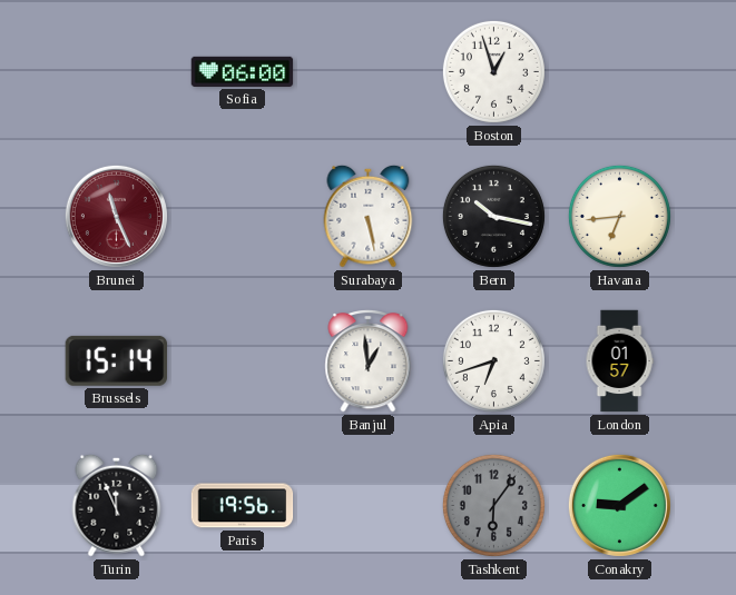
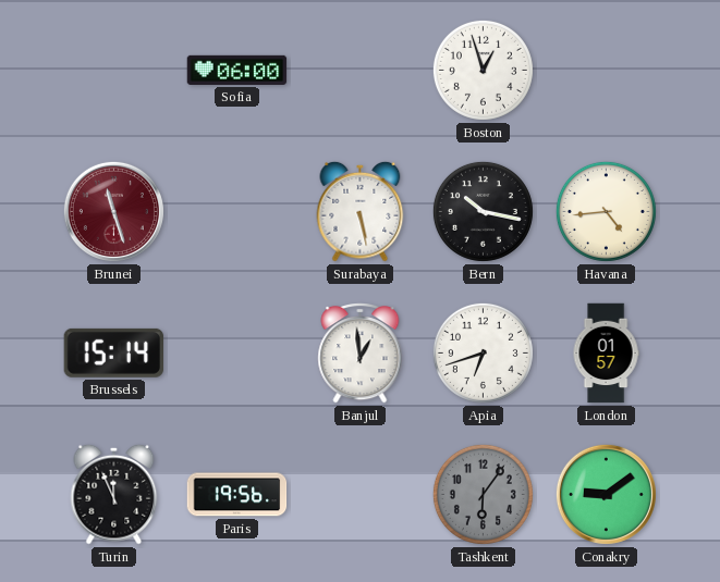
Brunei: 11:26 -> 11:27
Havana: 6:44 -> 4:44
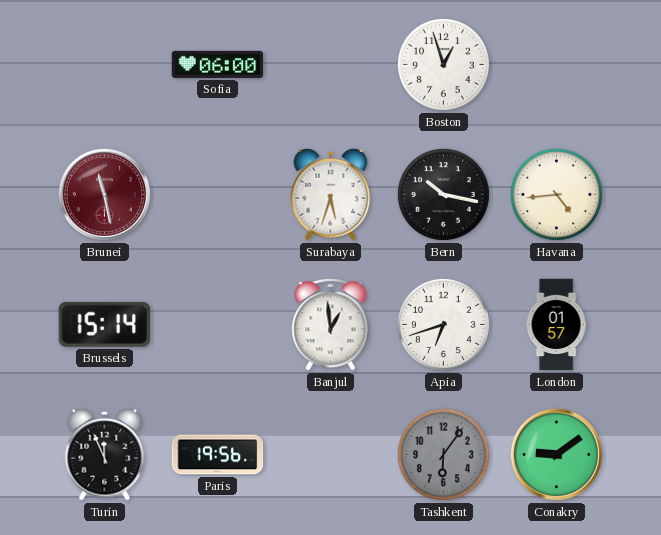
Brunei: 11:27 -> 11:28
Surabaya: 5:28 -> 5:33
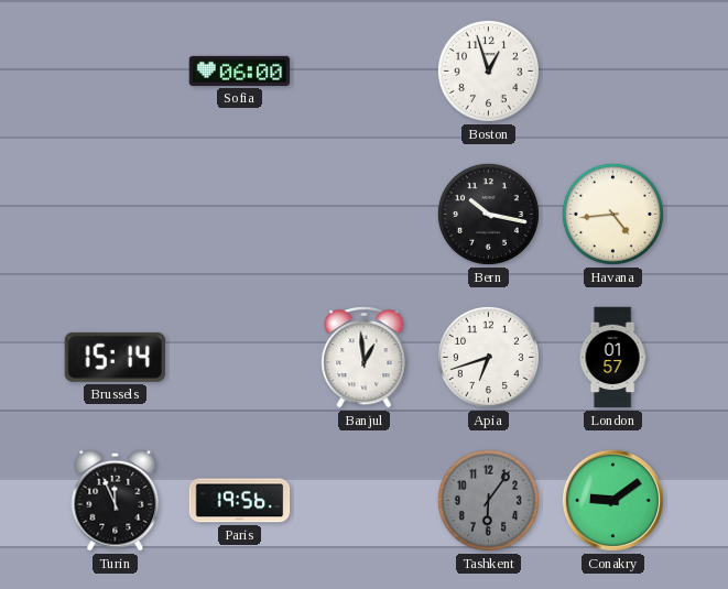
Brunei: 11:28 -> none
Surabaya: 5:33 -> none
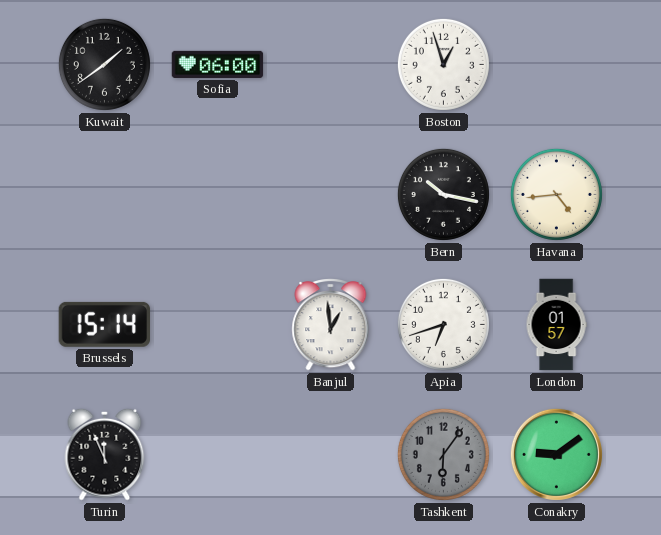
Kuwait: none -> 1:39
Paris: 19:56 -> none
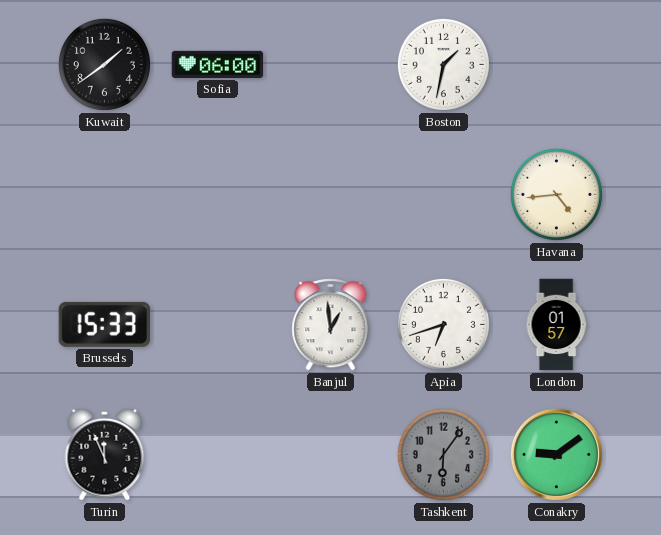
Boston: 12:57 -> 1:32
Bern: 10:17 -> none
Brussels: 15:14 -> 15:33
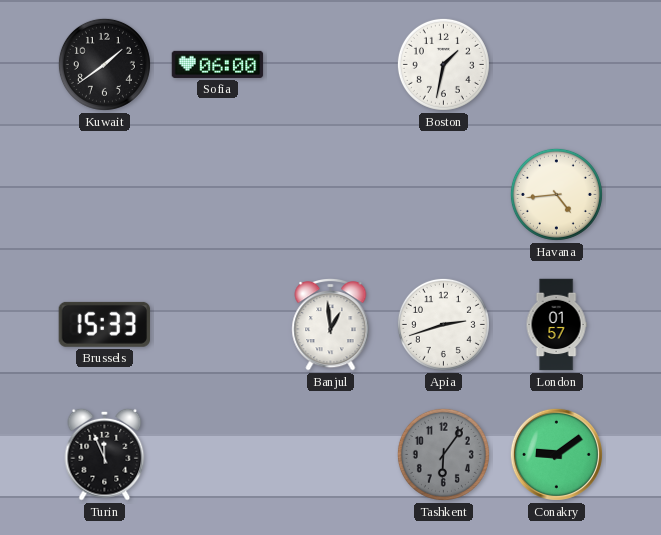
Apia: 6:42 -> 2:42
